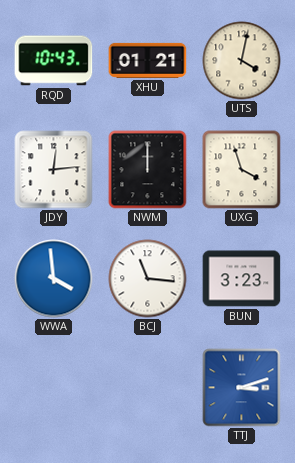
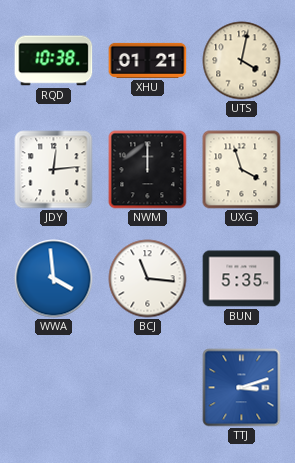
RQD: 10:43 -> 10:38
BUN: 3:23 -> 5:35
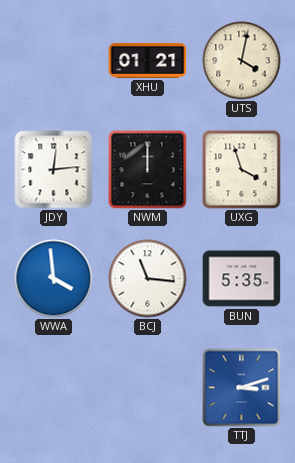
RQD: 10:38 -> none
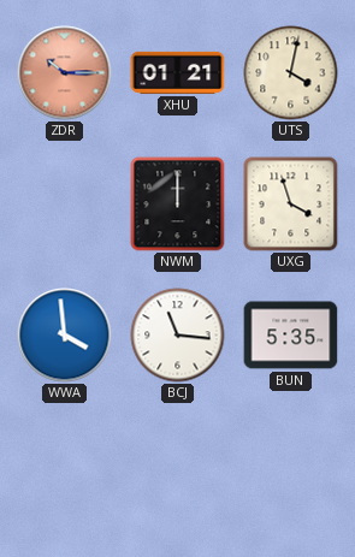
ZDR: none -> 10:15
JDY: 12:14 -> none
TTJ: 3:12 -> none
